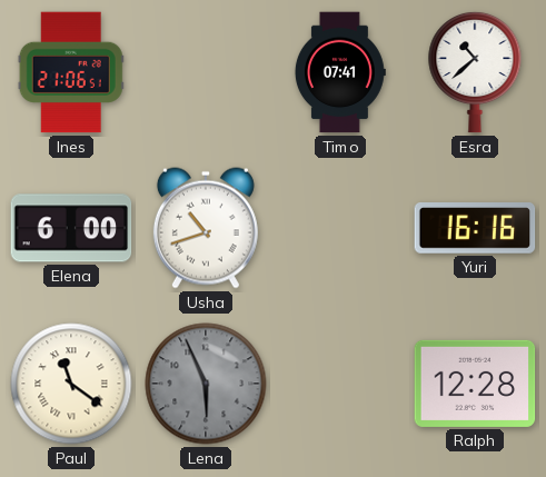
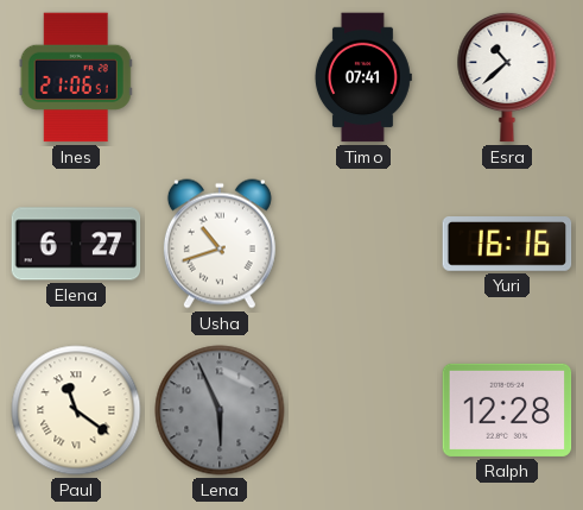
Elena: 6:00 -> 6:27
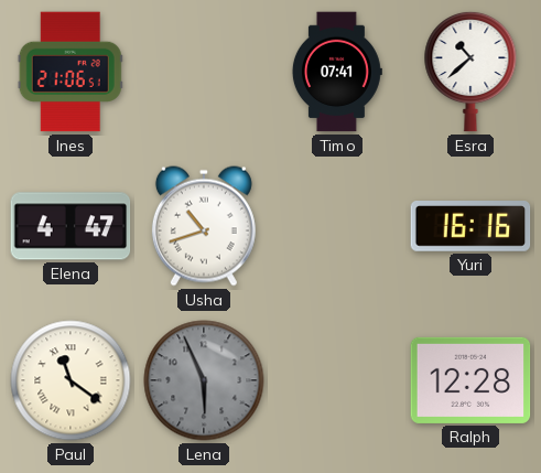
Elena: 6:27 -> 4:47
